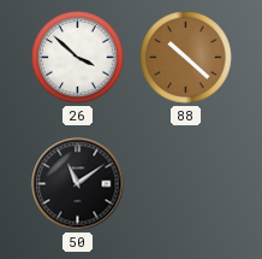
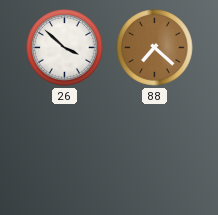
88: 10:22 -> 7:22
50: 11:09 -> none
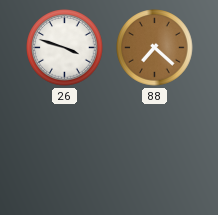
26: 3:52 -> 3:48
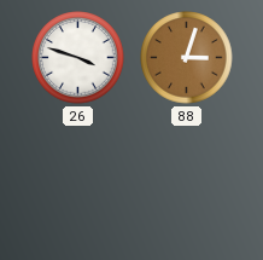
88: 7:22 -> 3:03
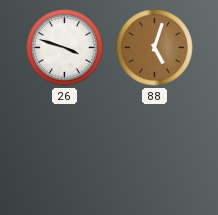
88: 3:03 -> 5:03
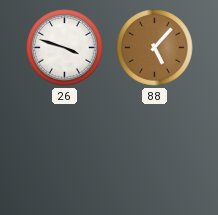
88: 5:03 -> 5:07
